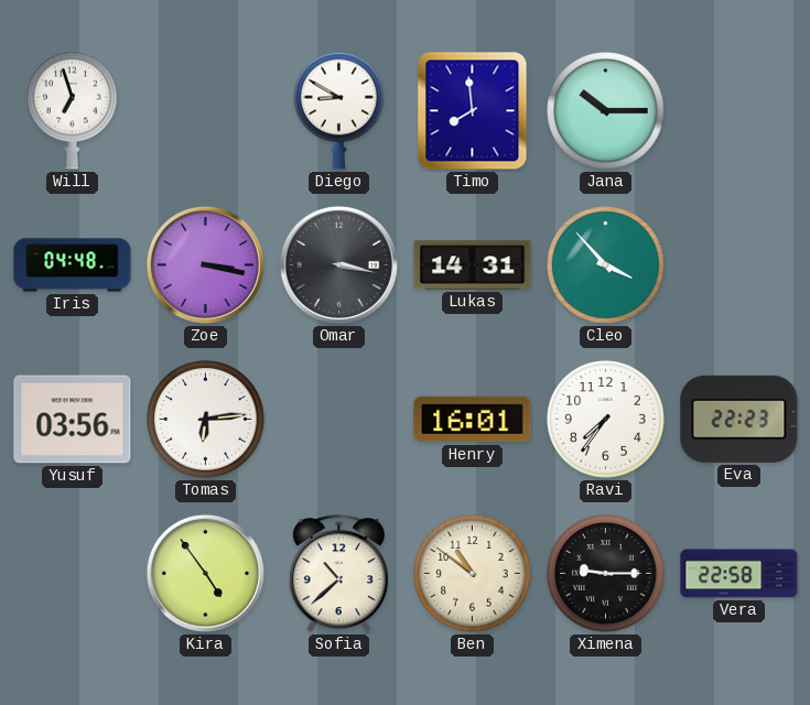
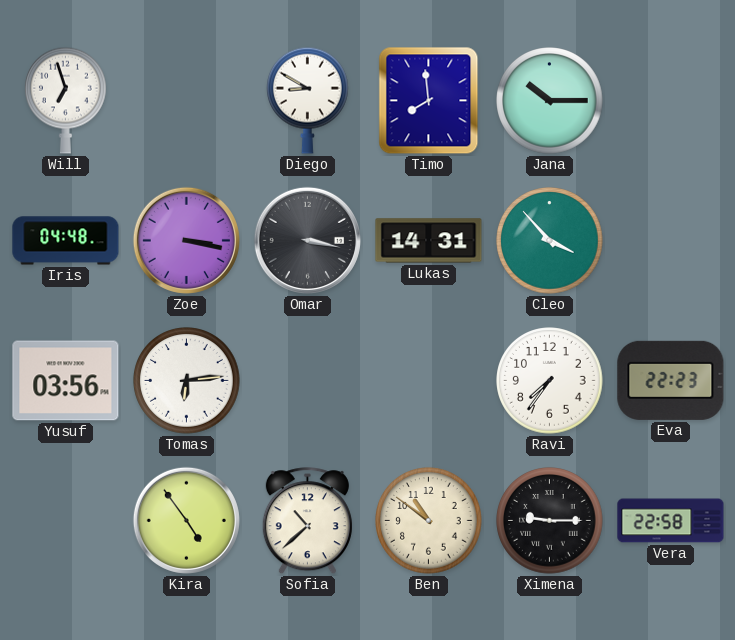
Henry: 16:01 -> none
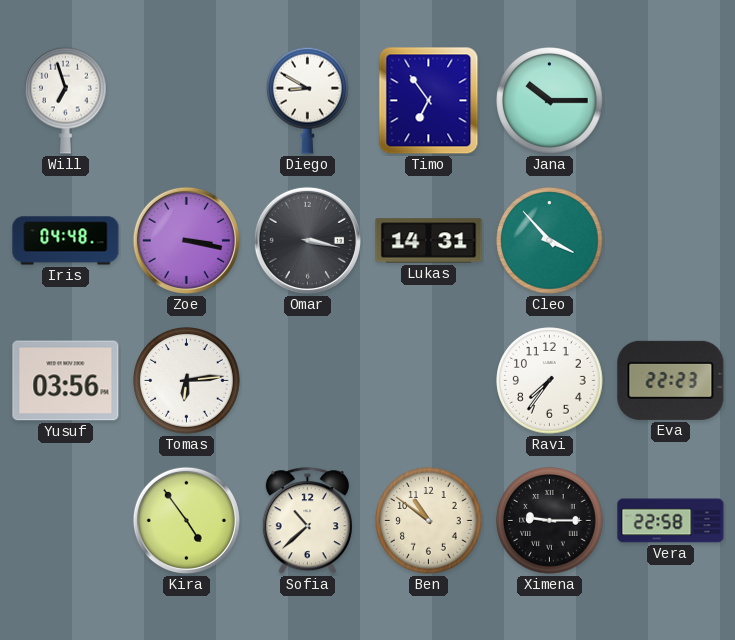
Timo: 7:59 -> 6:54
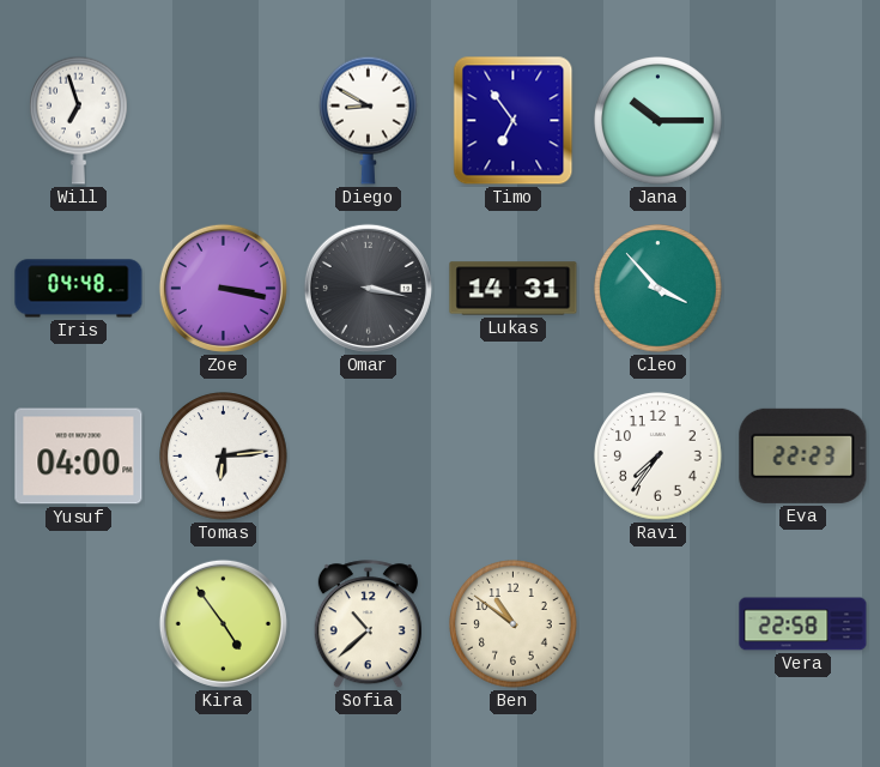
Yusuf: 03:56 -> 04:00
Ximena: 9:15 -> none
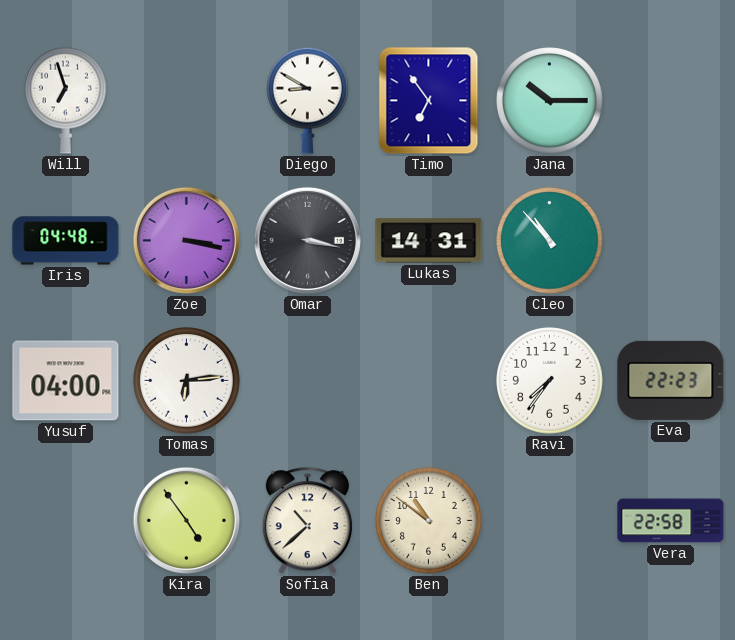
Cleo: 3:53 -> 10:53
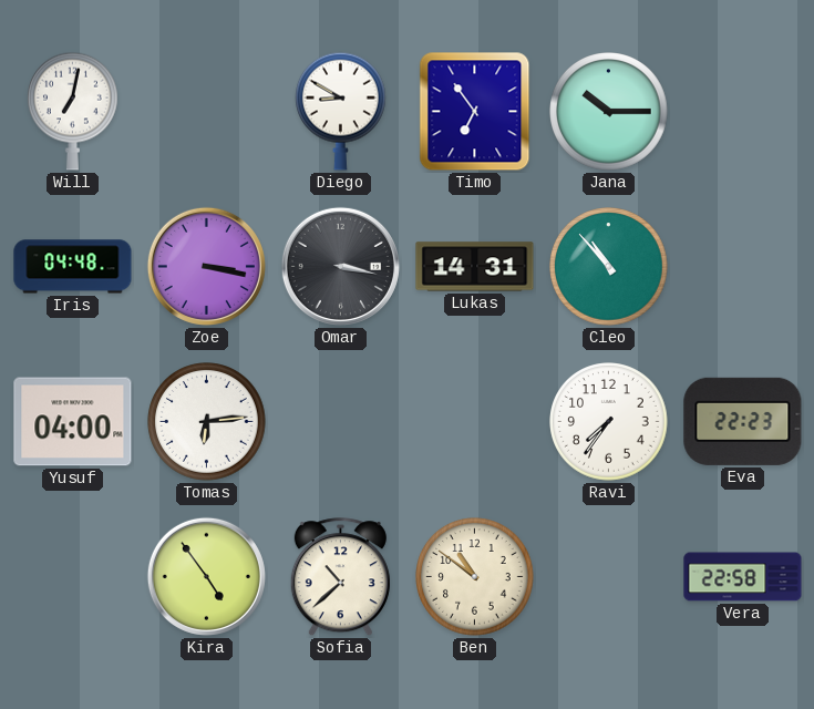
Will: 6:57 -> 7:02
